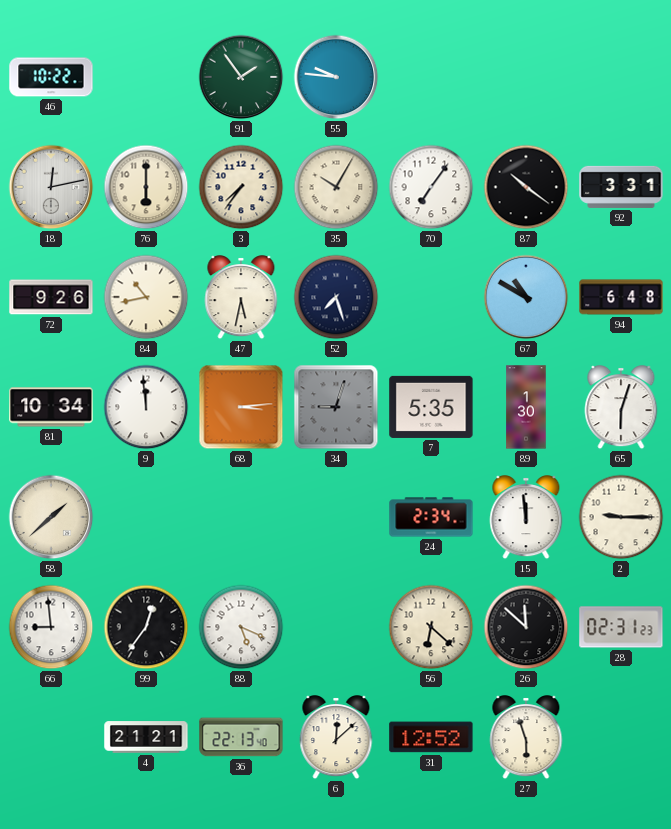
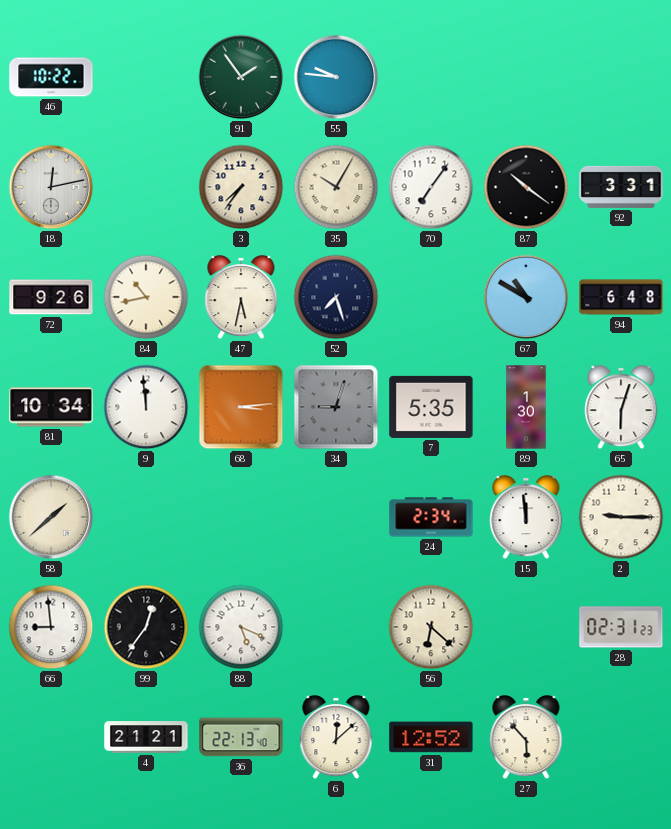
76: 6:00 -> none
26: 11:52 -> none
27: 5:57 -> 5:53
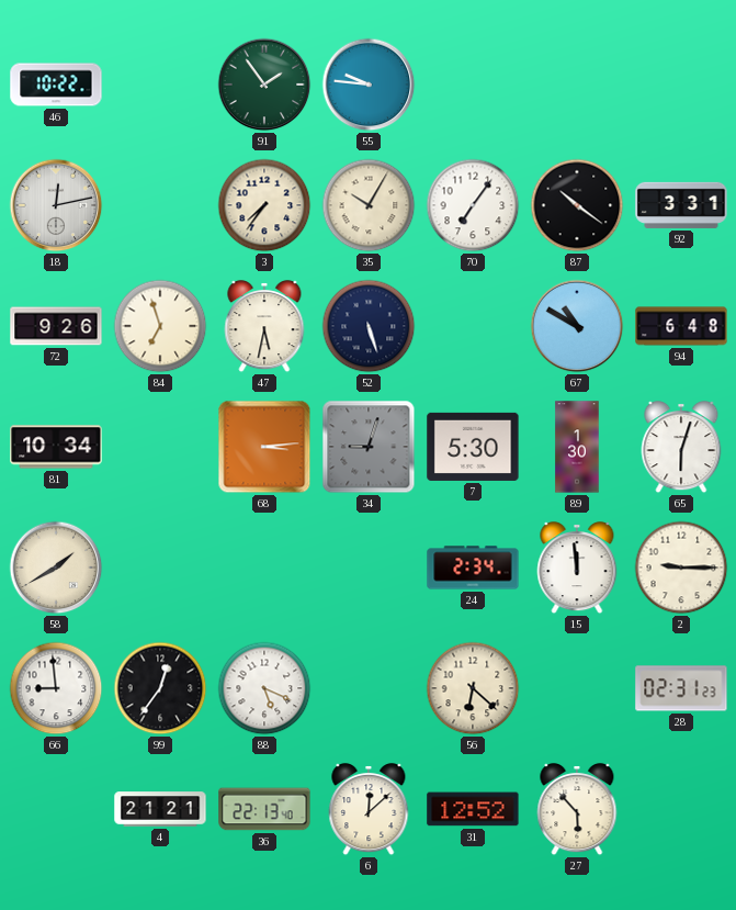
84: 10:43 -> 6:57
52: 7:27 -> 5:27
9: 11:59 -> none
7: 5:35 -> 5:30
58: 1:38 -> 1:40
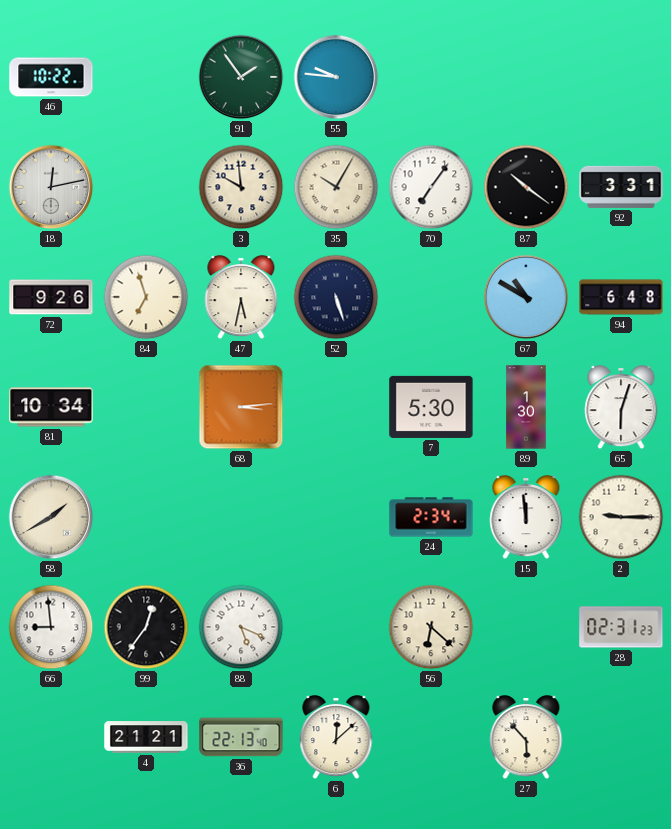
3: 7:36 -> 9:59
34: 9:03 -> none
31: 12:52 -> none
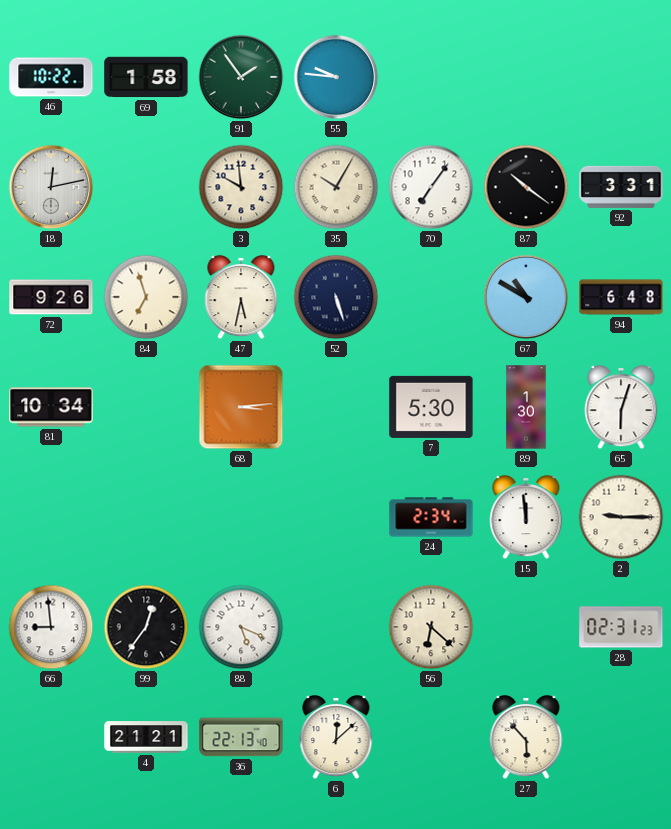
69: none -> 1:58
58: 1:40 -> none
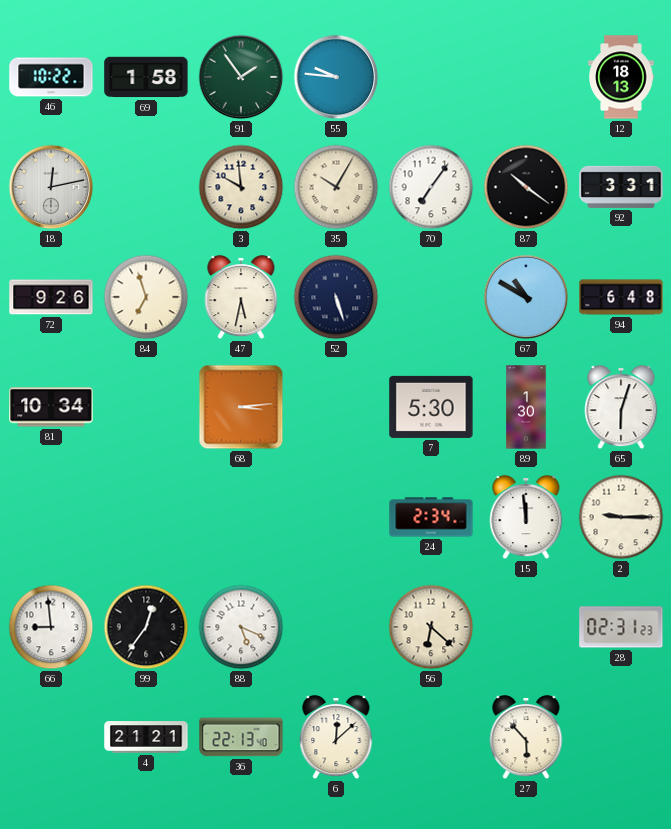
12: none -> 18:13
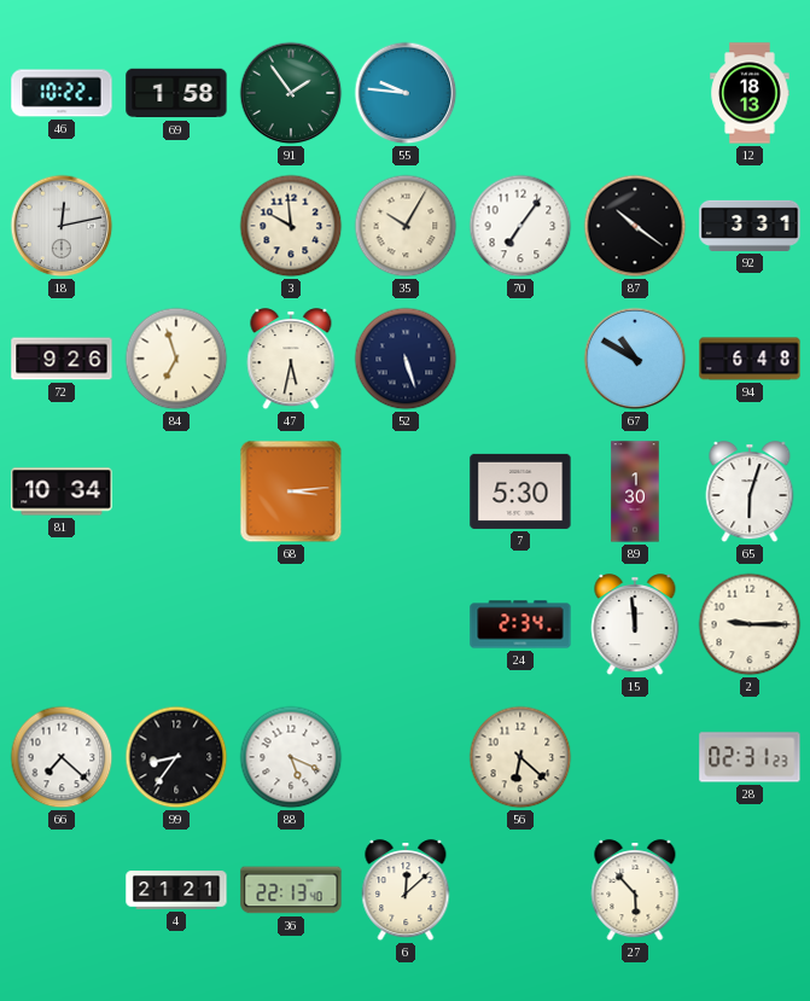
66: 8:59 -> 7:22
99: 12:36 -> 8:36
